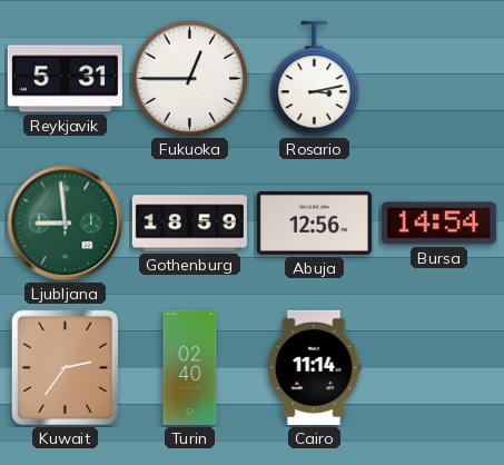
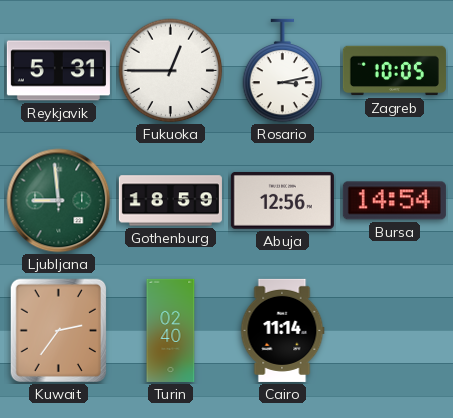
Zagreb: none -> 10:05
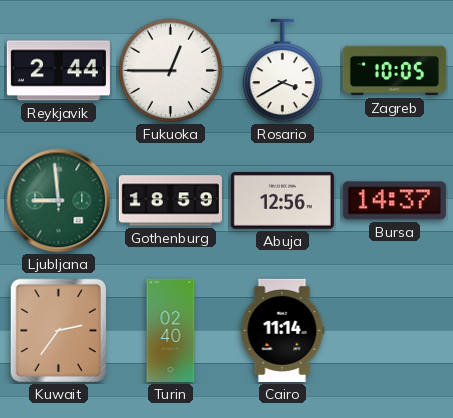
Reykjavik: 5:31 -> 2:44
Rosario: 3:13 -> 3:40
Bursa: 14:54 -> 14:37
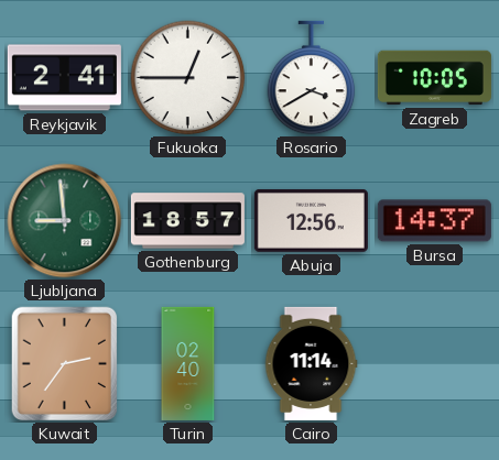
Reykjavik: 2:44 -> 2:41
Gothenburg: 18:59 -> 18:57
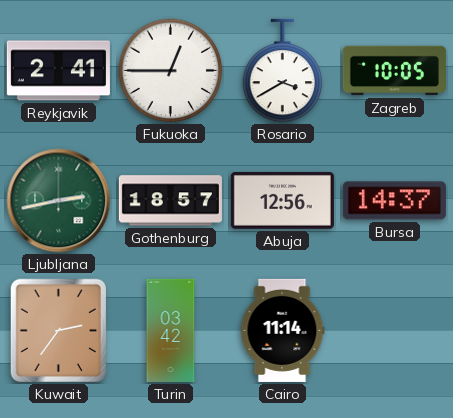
Ljubljana: 8:59 -> 2:43
Turin: 02:40 -> 03:42
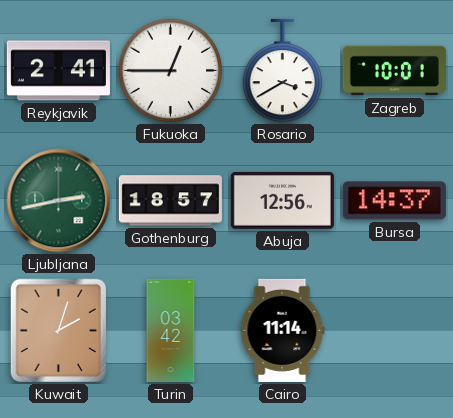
Zagreb: 10:05 -> 10:01
Kuwait: 2:36 -> 2:03
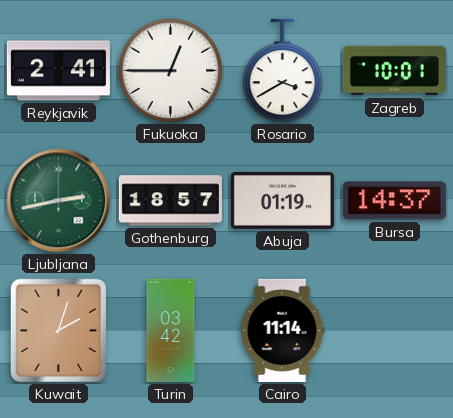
Abuja: 12:56 -> 01:19
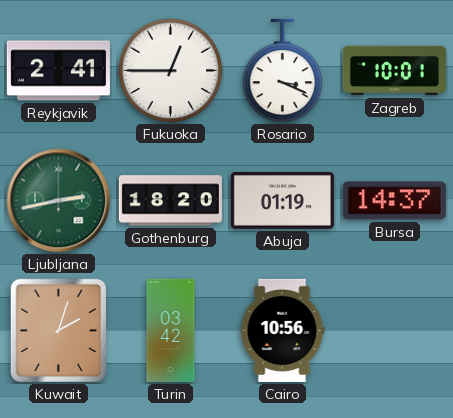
Rosario: 3:40 -> 3:19
Gothenburg: 18:57 -> 18:20
Cairo: 11:14 -> 10:56
